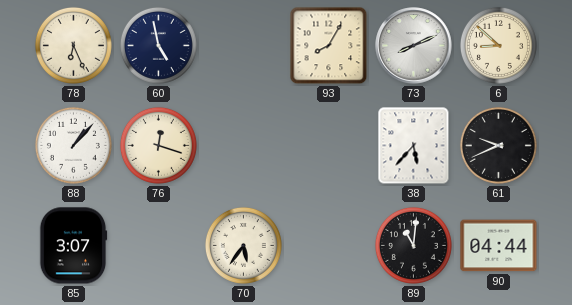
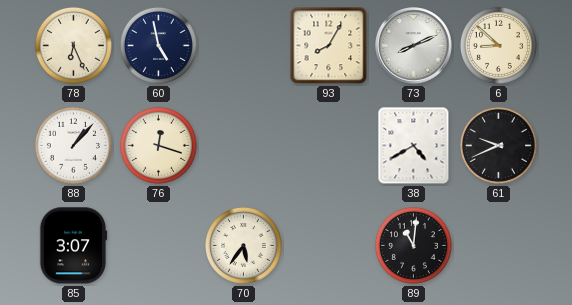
38: 5:37 -> 4:40
90: 04:44 -> none
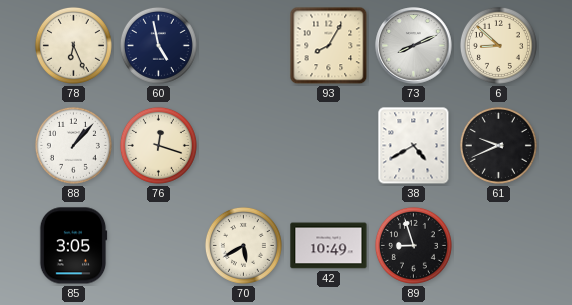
85: 3:07 -> 3:05
70: 5:36 -> 5:40
42: none -> 10:49
89: 11:01 -> 8:57
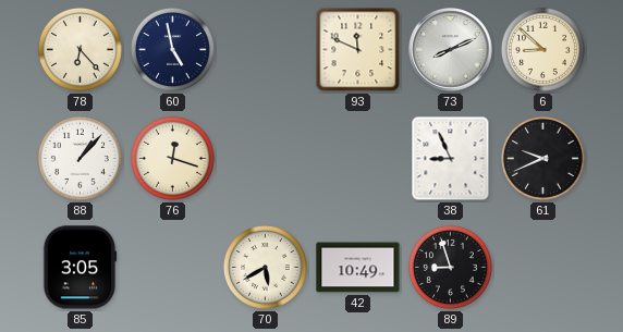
78: 6:26 -> 6:23
93: 8:05 -> 11:49
38: 4:40 -> 8:56
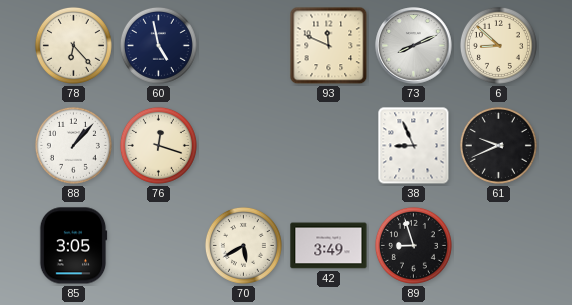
42: 10:49 -> 3:49
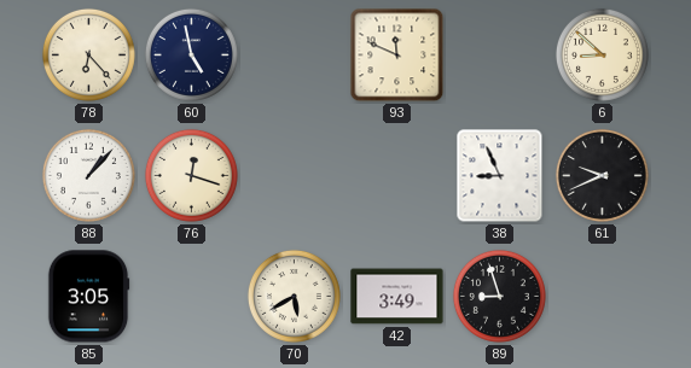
73: 8:11 -> none
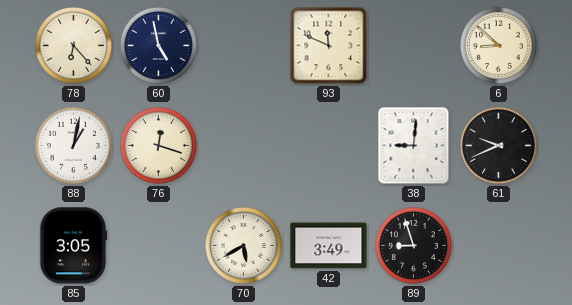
88: 1:07 -> 1:02
38: 8:56 -> 9:01
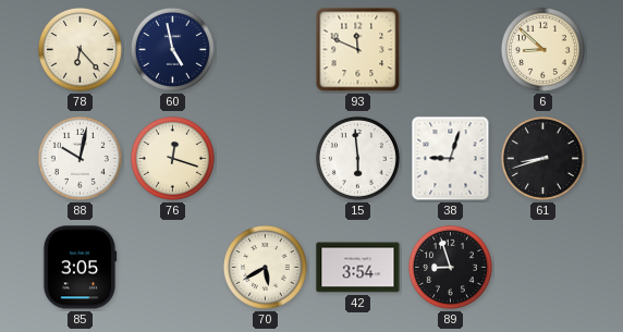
88: 1:02 -> 10:02
15: none -> 5:59
38: 9:01 -> 9:03
61: 9:41 -> 8:42
42: 3:49 -> 3:54
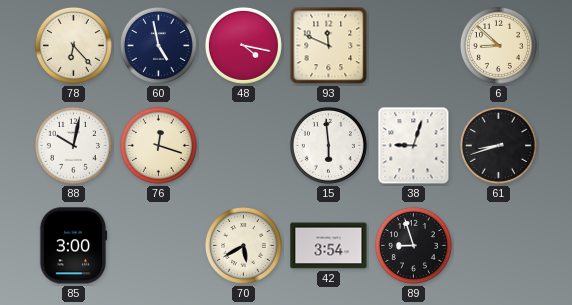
48: none -> 4:17
85: 3:05 -> 3:00
